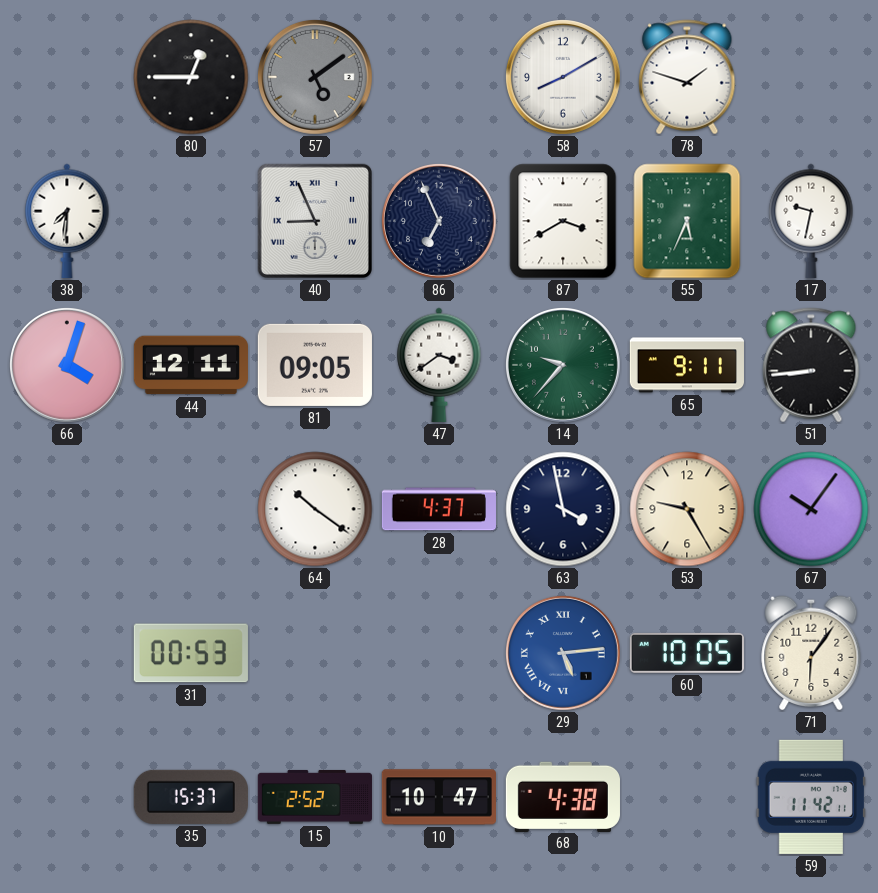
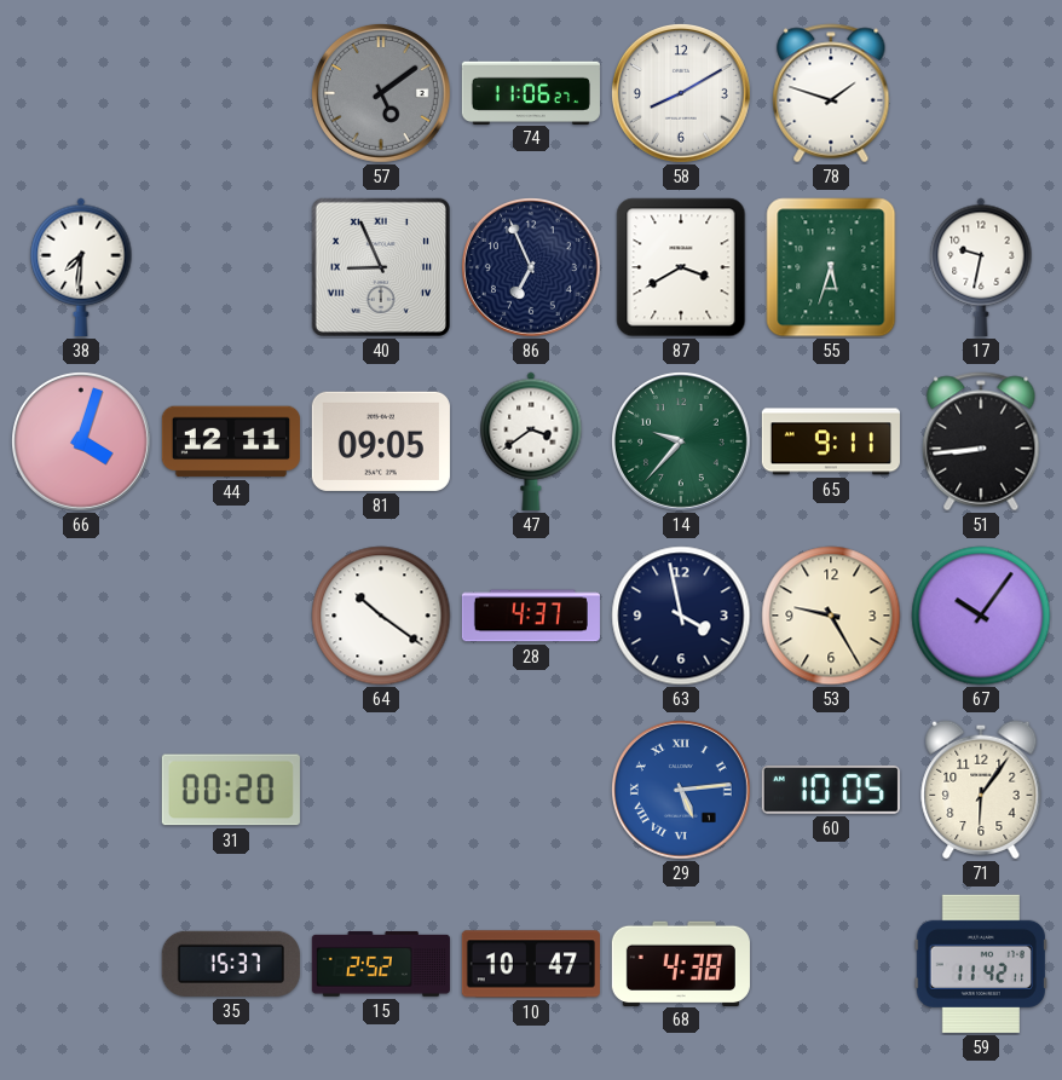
80: 12:45 -> none
74: none -> 11:06
55: 5:34 -> 5:33
31: 00:53 -> 00:20
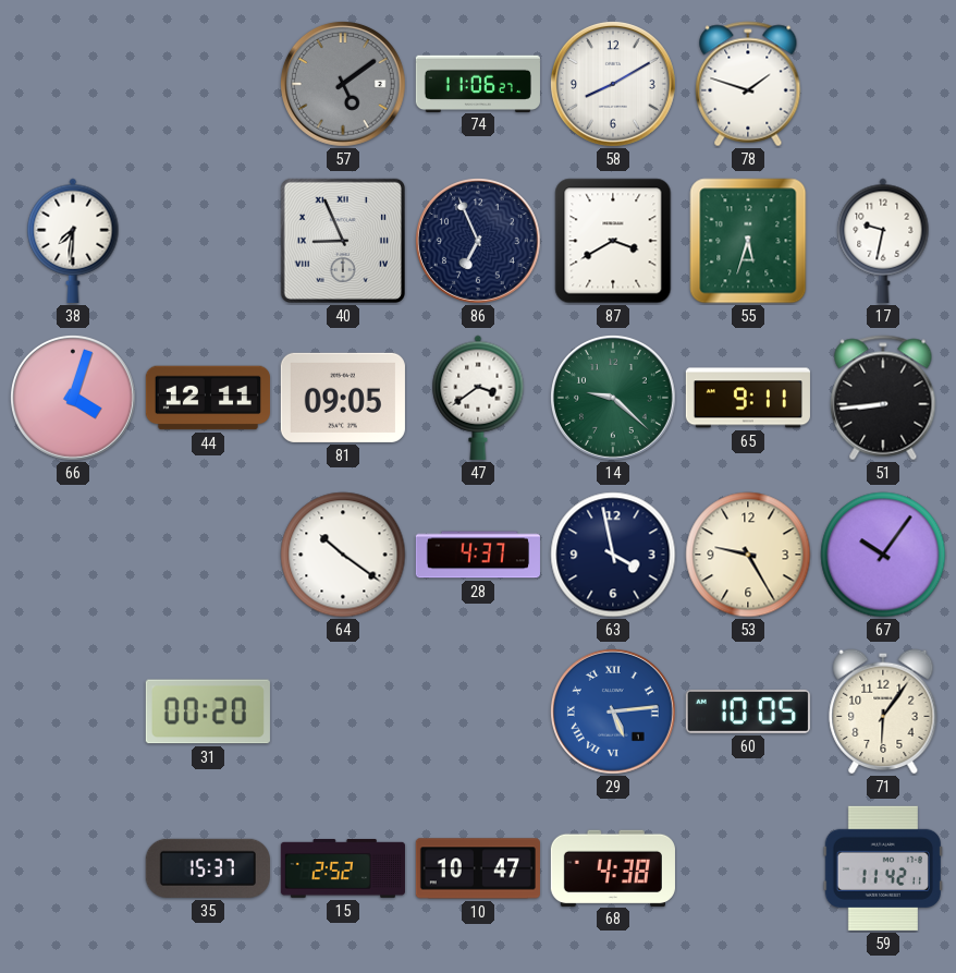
14: 9:37 -> 9:22
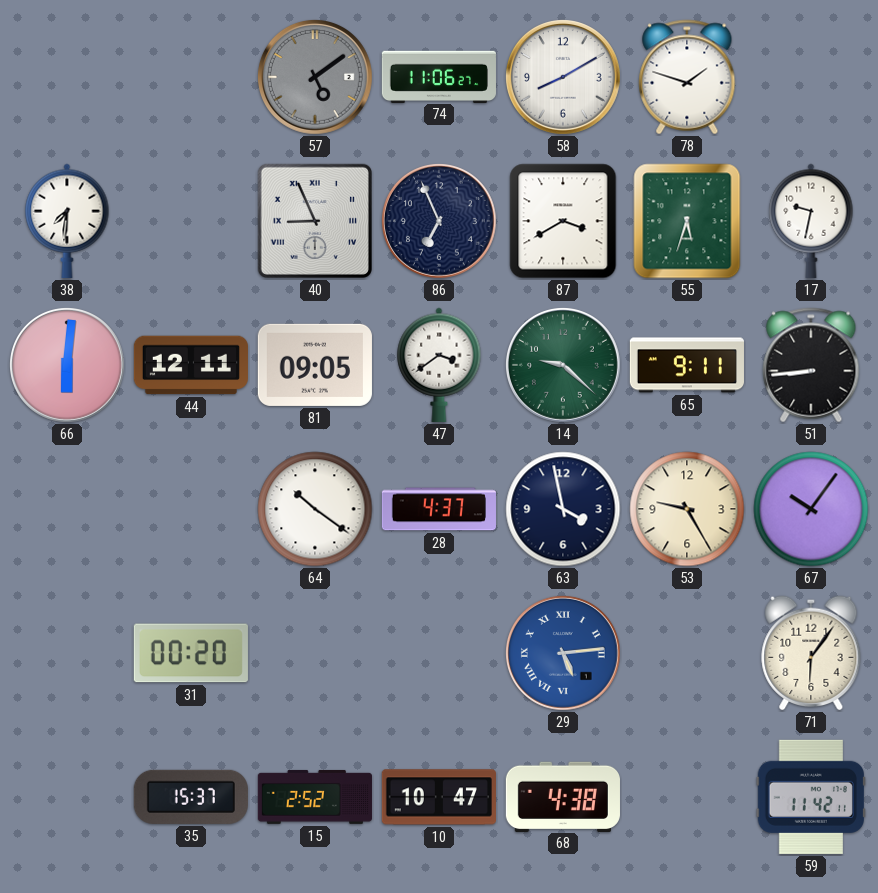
66: 4:03 -> 6:01
60: 10:05 -> none
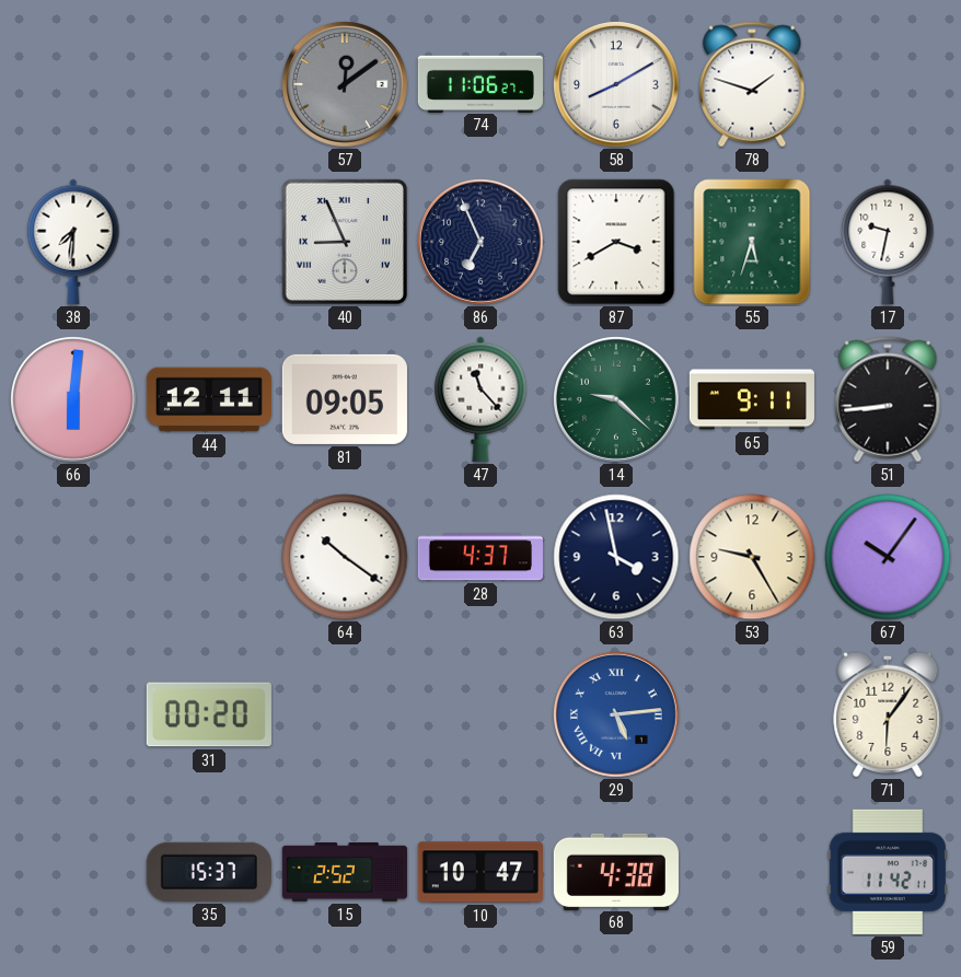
57: 5:09 -> 12:09
47: 3:39 -> 11:23
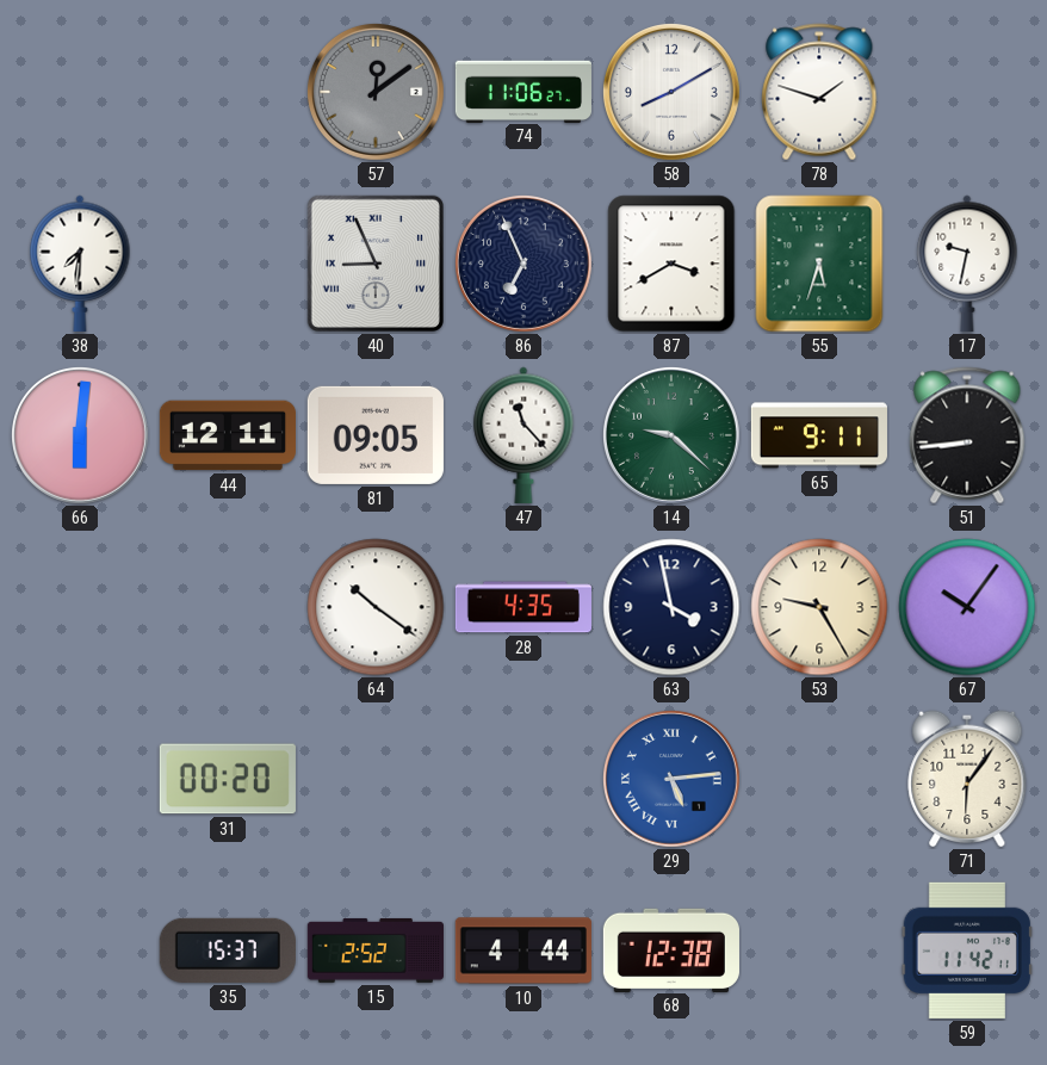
28: 4:37 -> 4:35
10: 10:47 -> 4:44
68: 4:38 -> 12:38
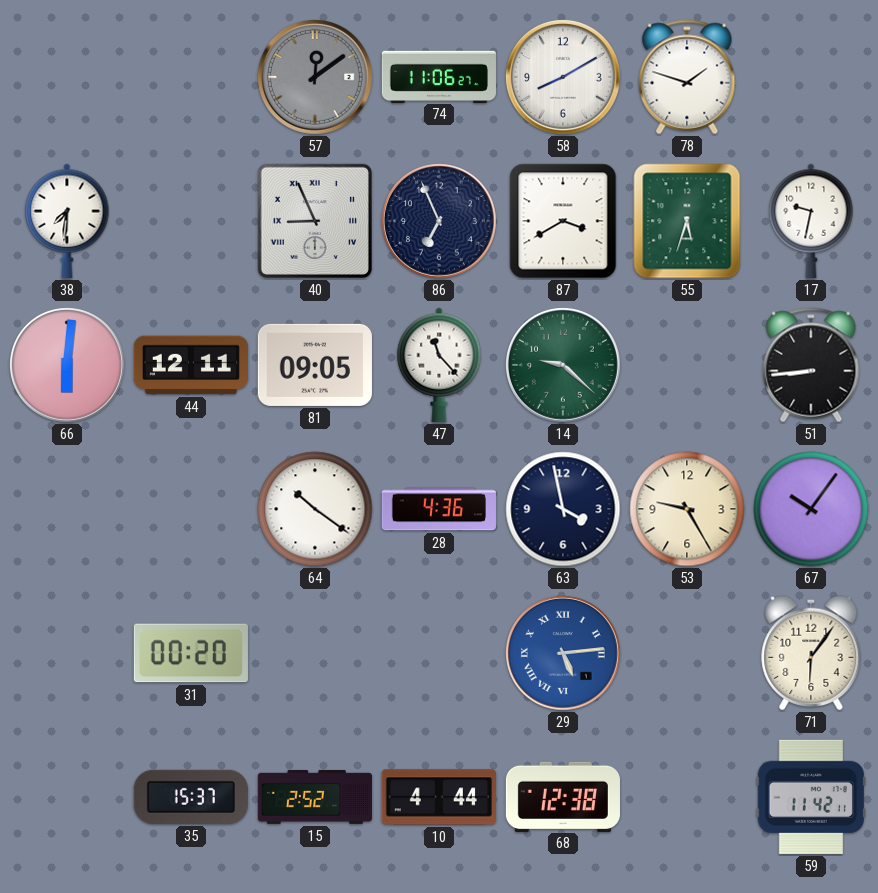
65: 9:11 -> none
28: 4:35 -> 4:36
